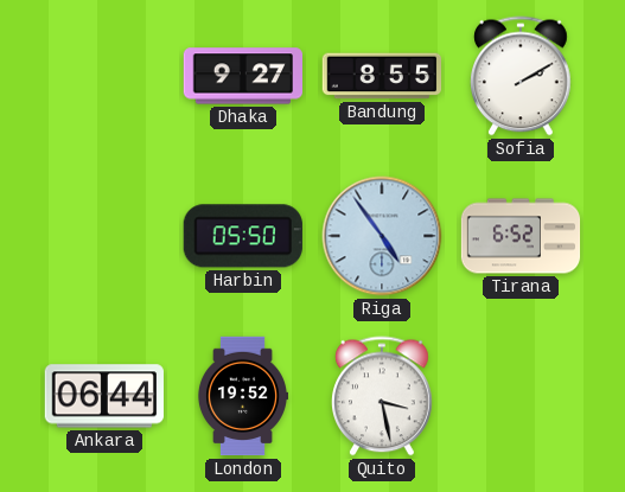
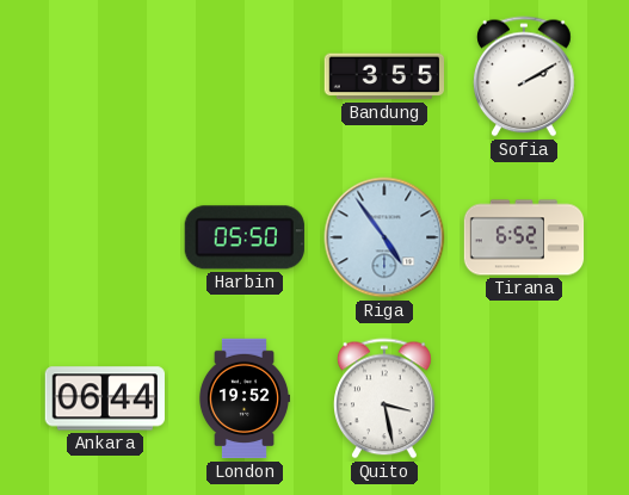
Dhaka: 9:27 -> none
Bandung: 8:55 -> 3:55
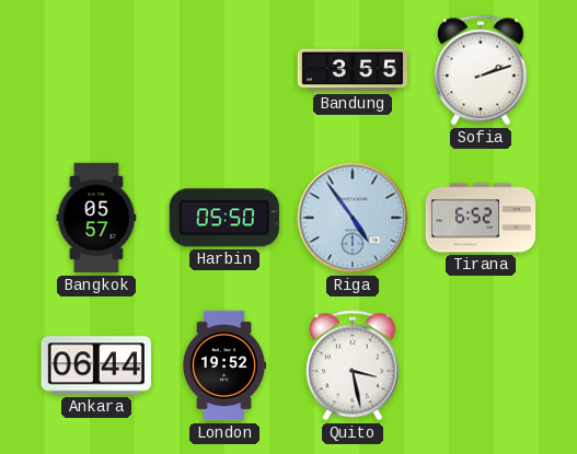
Sofia: 2:10 -> 2:12
Bangkok: none -> 05:57
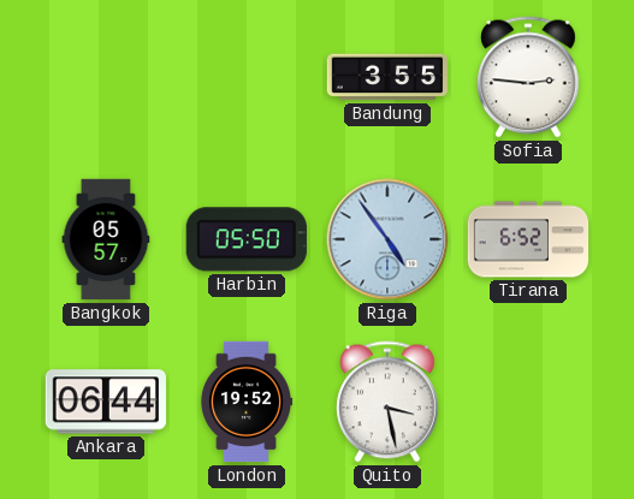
Sofia: 2:12 -> 2:46
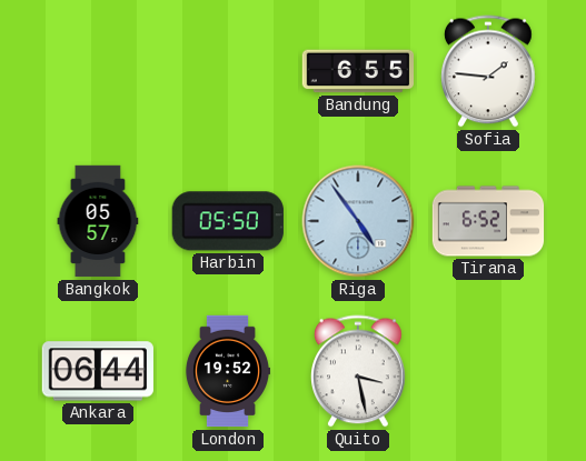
Bandung: 3:55 -> 6:55
Sofia: 2:46 -> 1:46
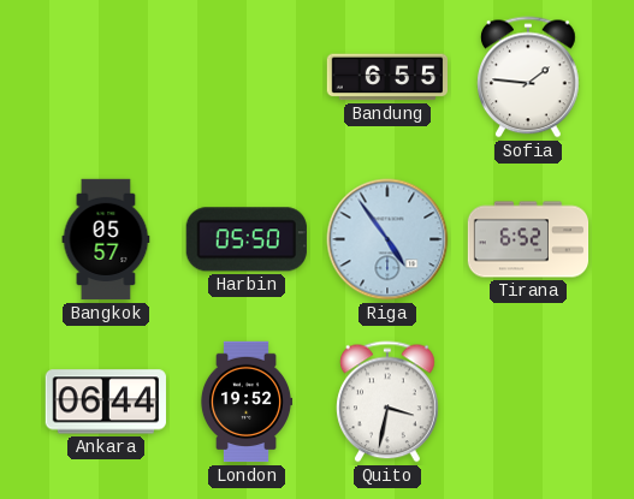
Quito: 3:28 -> 3:32
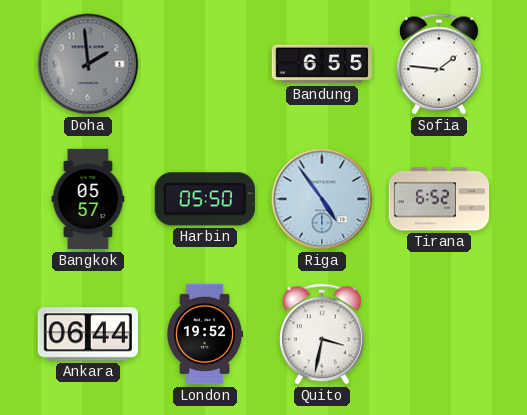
Doha: none -> 1:59
